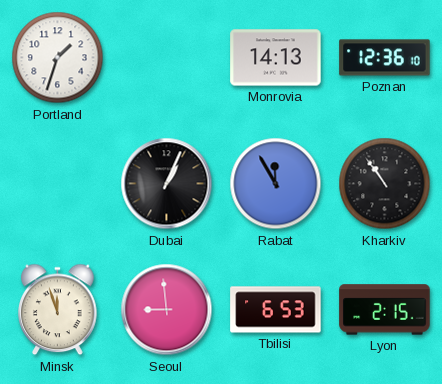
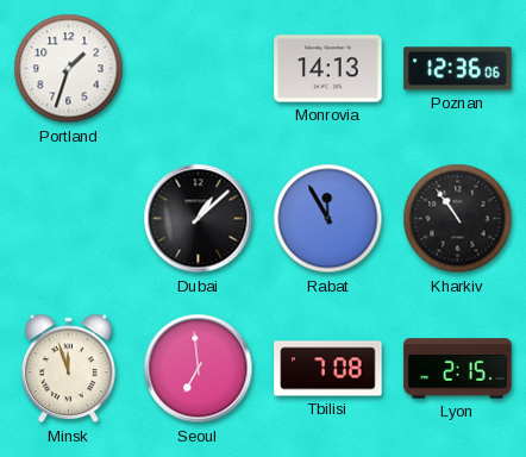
Poznan: 12:36:10 -> 12:36:06
Dubai: 1:04 -> 1:08
Seoul: 8:59 -> 6:59
Tbilisi: 6:53 -> 7:08
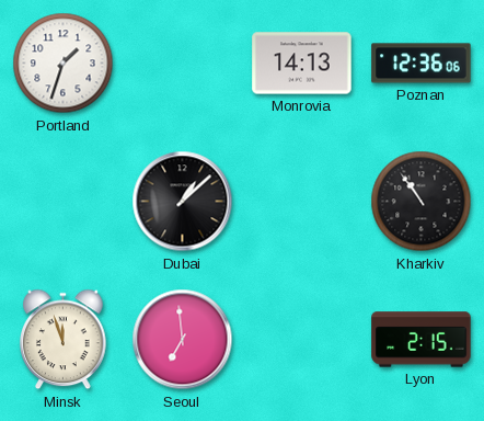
Rabat: 11:55 -> none
Tbilisi: 7:08 -> none
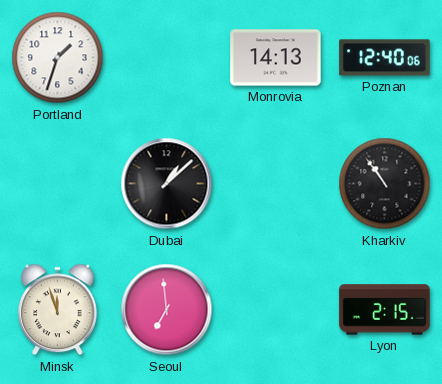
Poznan: 12:36 -> 12:40
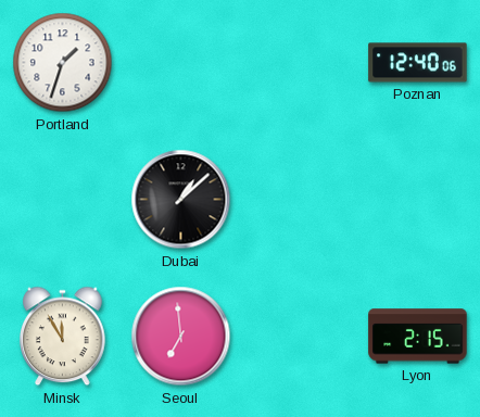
Monrovia: 14:13 -> none
Kharkiv: 10:54 -> none
Minsk: 11:57 -> 11:55
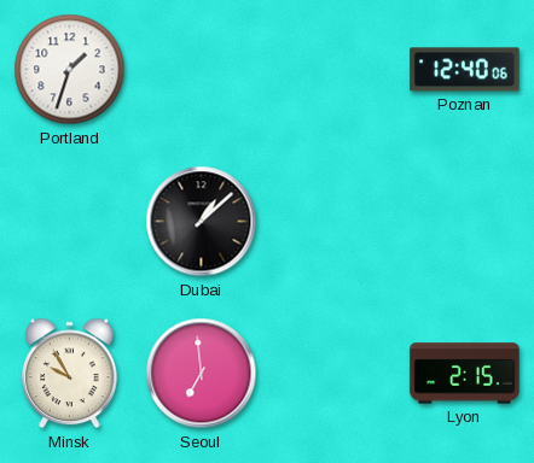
Minsk: 11:55 -> 9:55
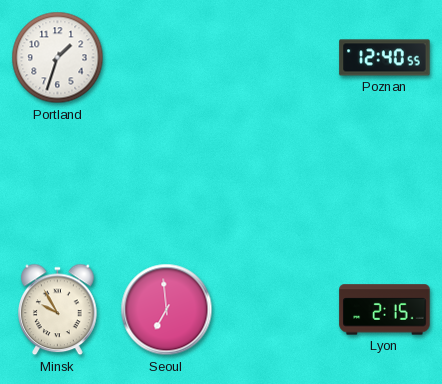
Poznan: 12:40:06 -> 12:40:55
Dubai: 1:08 -> none
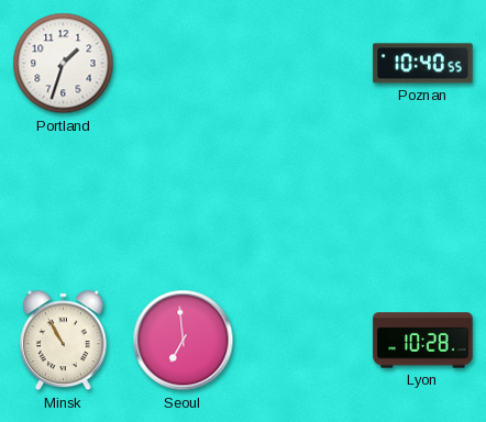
Poznan: 12:40 -> 10:40
Minsk: 9:55 -> 10:55
Lyon: 2:15 -> 10:28
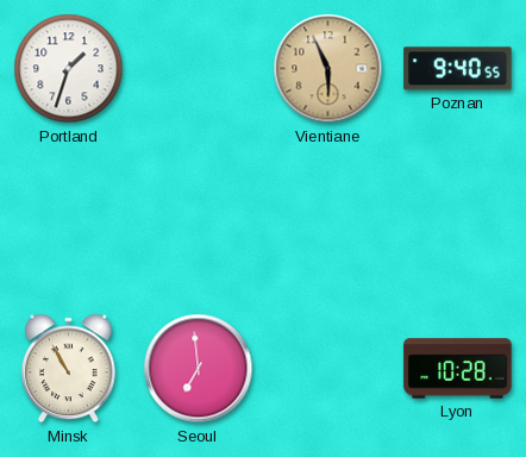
Vientiane: none -> 5:56
Poznan: 10:40 -> 9:40
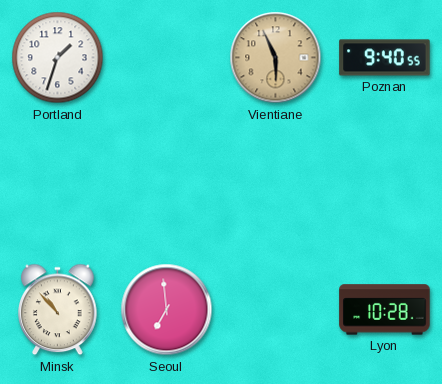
Minsk: 10:55 -> 10:53
